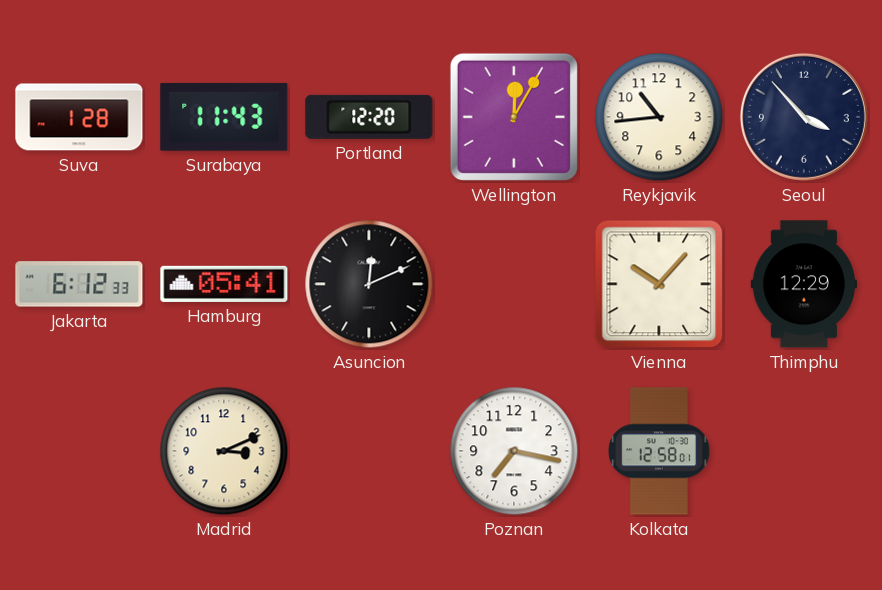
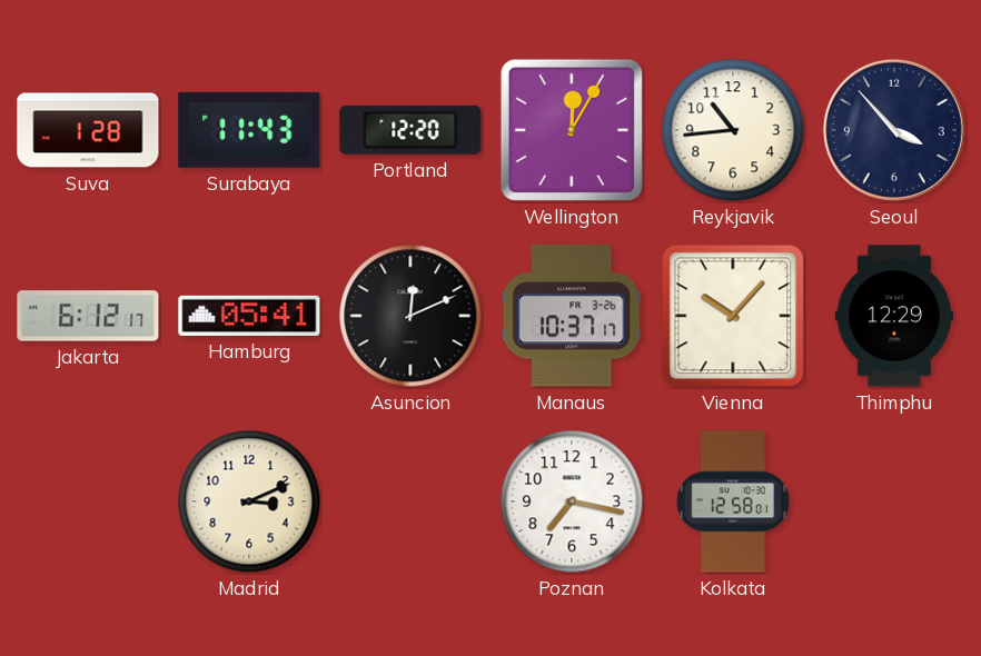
Jakarta: 6:12:33 -> 6:12:17
Manaus: none -> 10:37
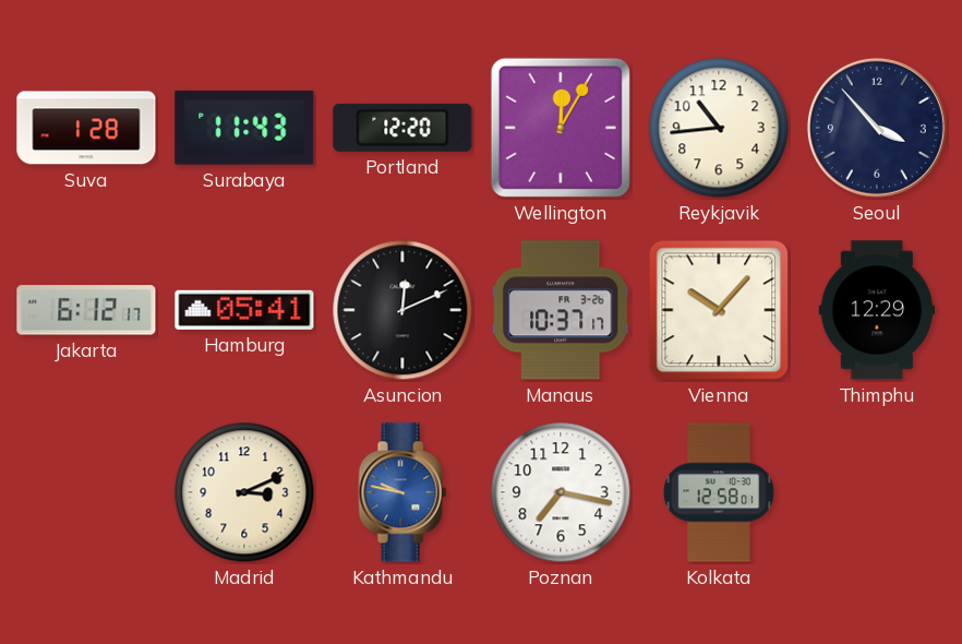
Kathmandu: none -> 9:47
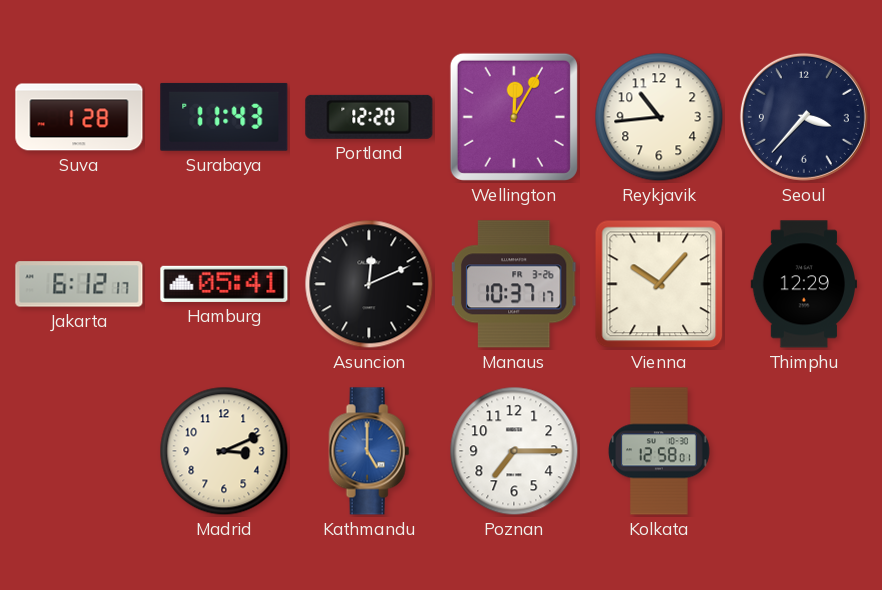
Seoul: 3:53 -> 3:37
Kathmandu: 9:47 -> 5:00
Poznan: 7:17 -> 7:15
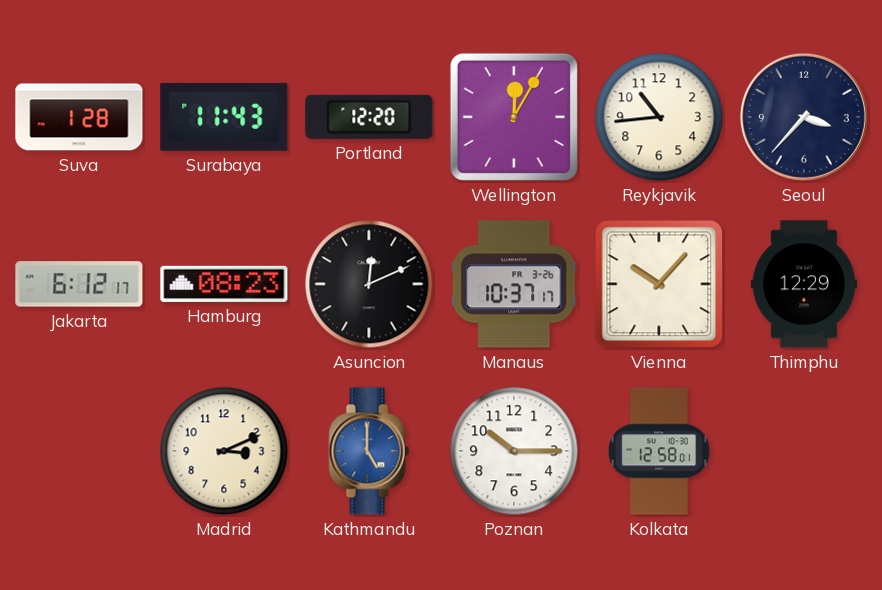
Hamburg: 05:41 -> 08:23
Poznan: 7:15 -> 10:15
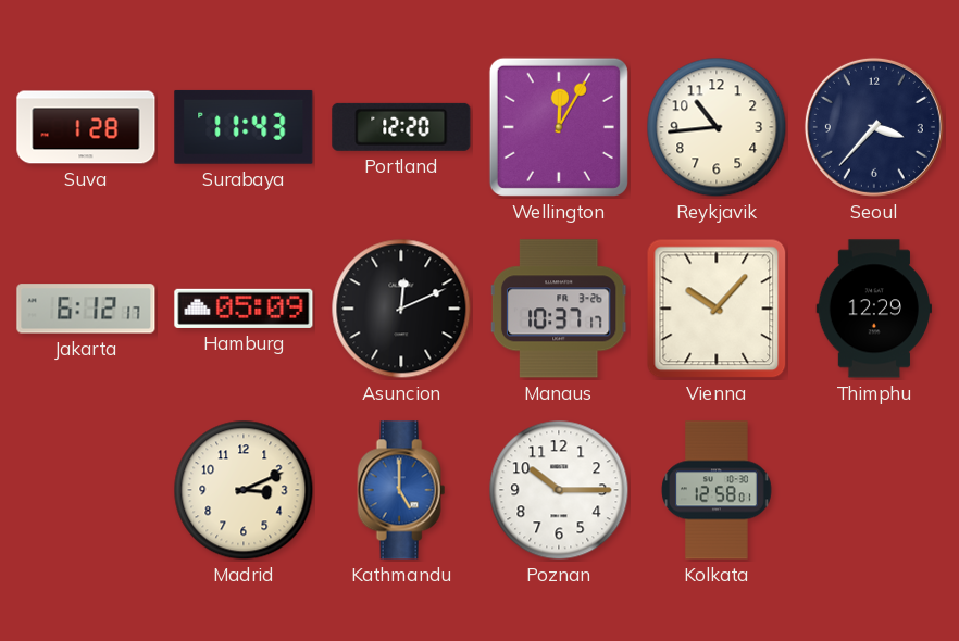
Hamburg: 08:23 -> 05:09
